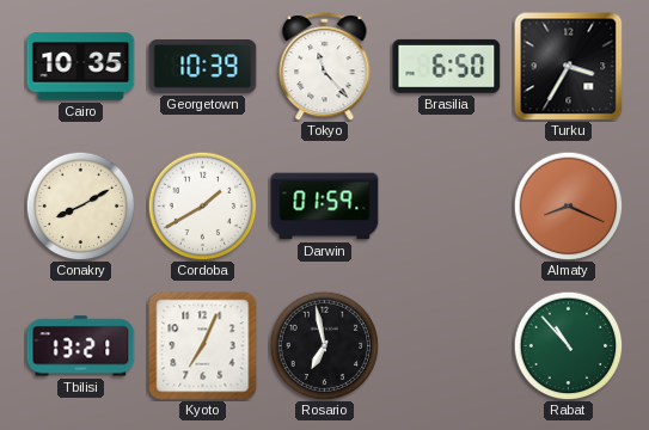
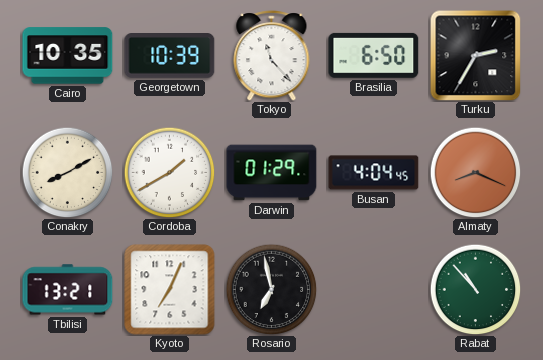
Turku: 3:35 -> 2:35
Darwin: 01:59 -> 01:29
Busan: none -> 4:04
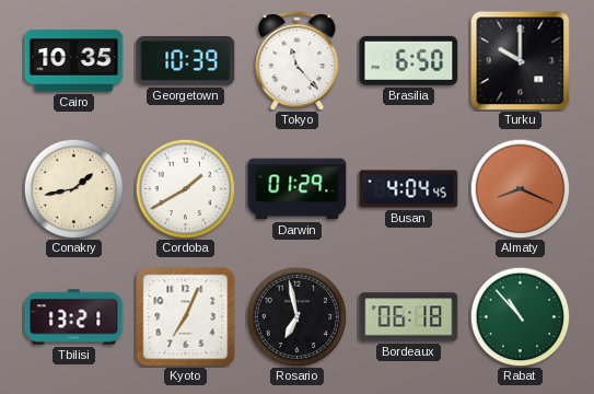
Turku: 2:35 -> 10:00
Conakry: 8:10 -> 1:43
Bordeaux: none -> 06:18
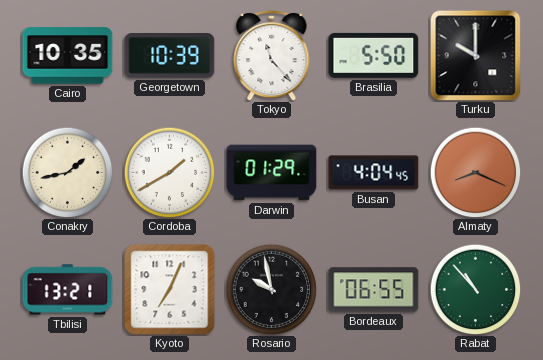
Brasilia: 6:50 -> 5:50
Rosario: 6:58 -> 9:58
Bordeaux: 06:18 -> 06:55
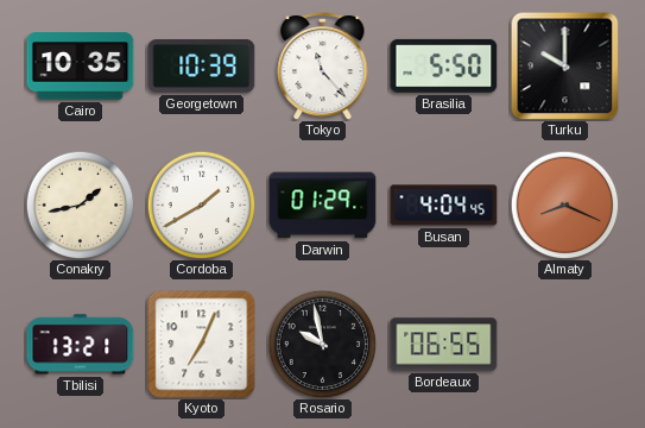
Rabat: 10:53 -> none
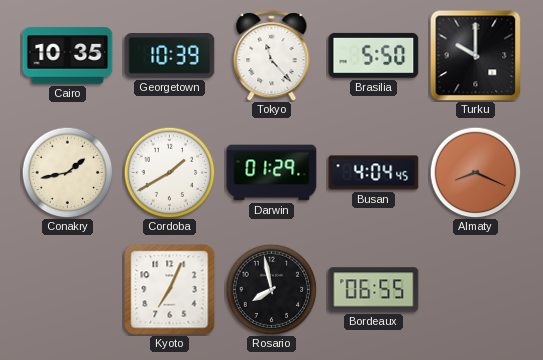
Tbilisi: 13:21 -> none
Rosario: 9:58 -> 7:58
